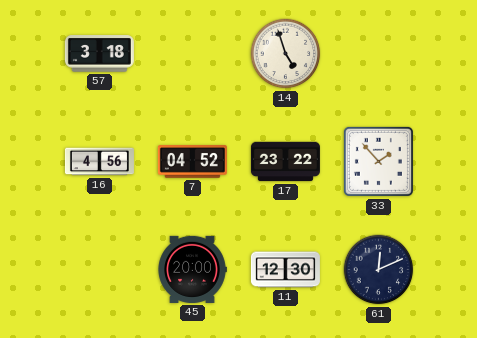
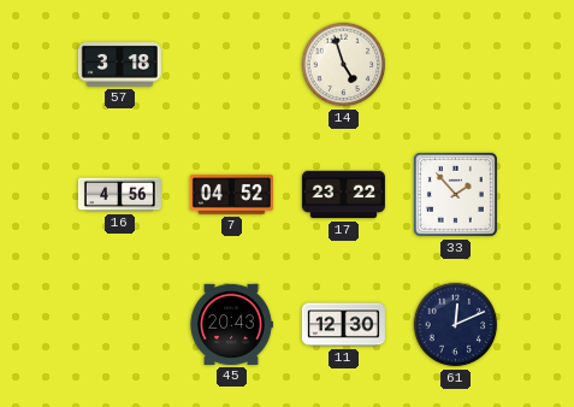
45: 20:00 -> 20:43
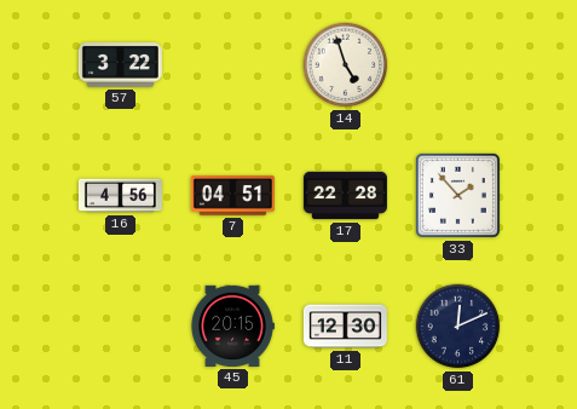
57: 3:18 -> 3:22
7: 04:52 -> 04:51
17: 23:22 -> 22:28
45: 20:43 -> 20:15
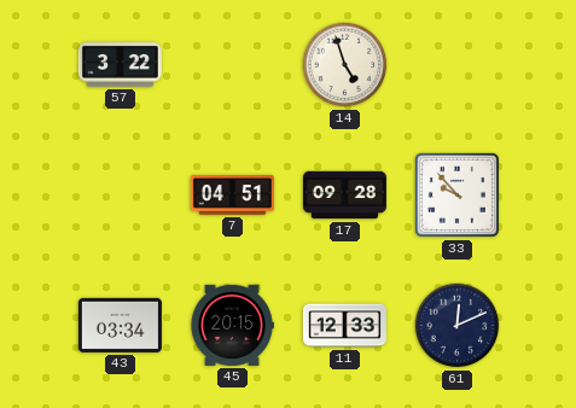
16: 4:56 -> none
17: 22:28 -> 09:28
33: 1:53 -> 9:53
43: none -> 03:34
11: 12:30 -> 12:33
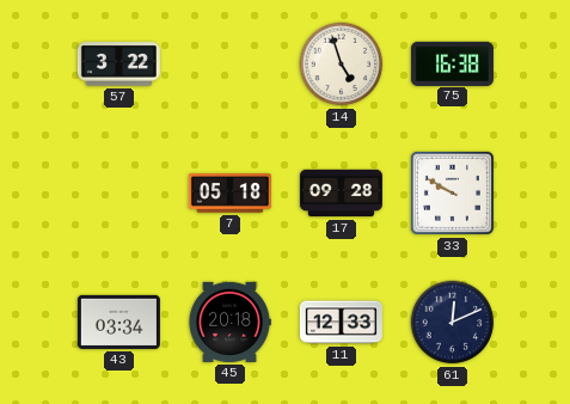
75: none -> 16:38
7: 04:51 -> 05:18
33: 9:53 -> 9:50
45: 20:15 -> 20:18
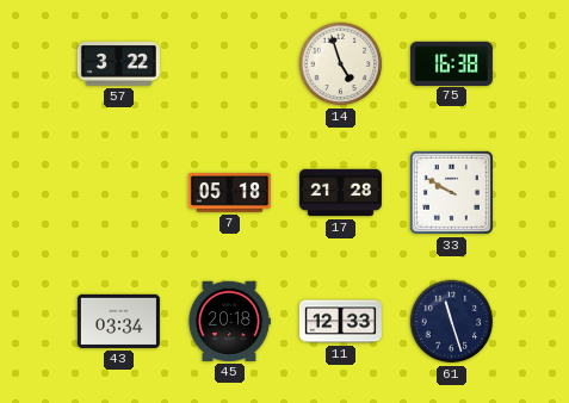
17: 09:28 -> 21:28
61: 12:11 -> 11:27
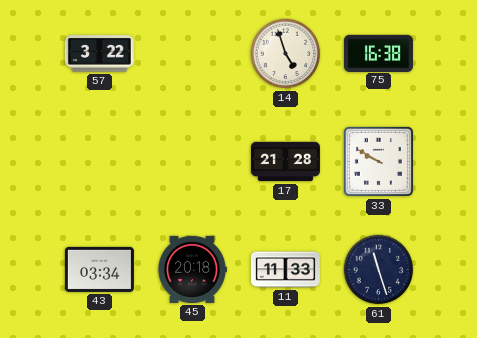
7: 05:18 -> none
11: 12:33 -> 11:33
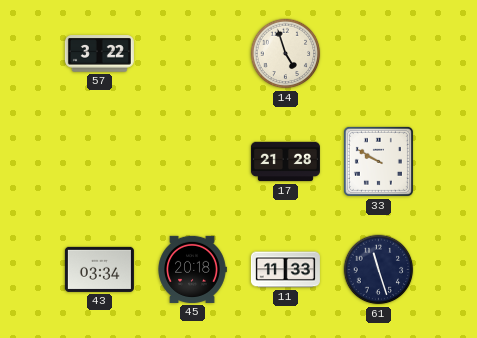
75: 16:38 -> none
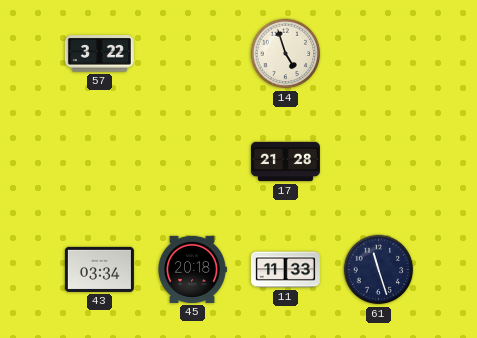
33: 9:50 -> none
